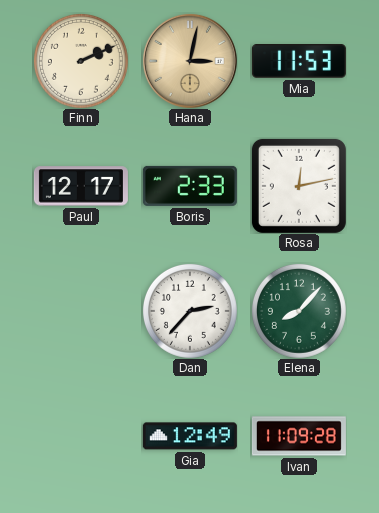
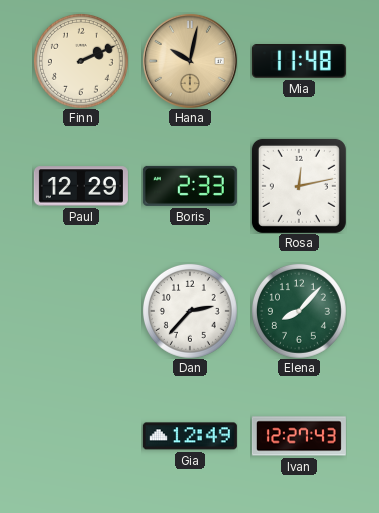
Hana: 3:02 -> 10:02
Mia: 11:53 -> 11:48
Paul: 12:17 -> 12:29
Ivan: 11:09 -> 12:27
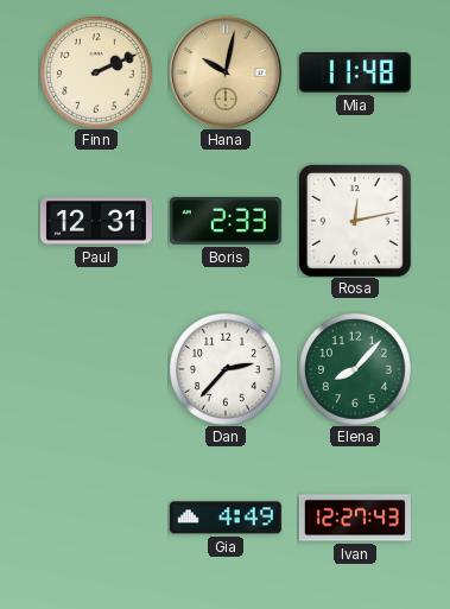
Paul: 12:29 -> 12:31
Gia: 12:49 -> 4:49
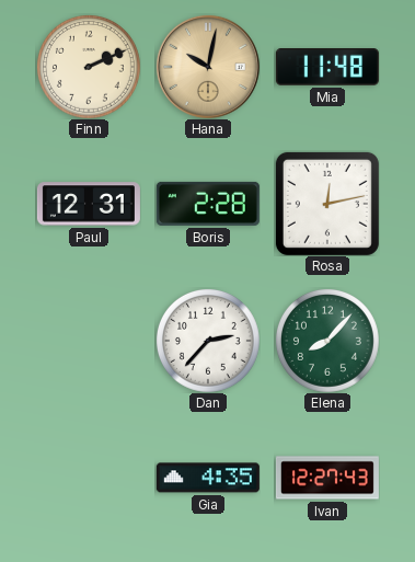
Boris: 2:33 -> 2:28
Gia: 4:49 -> 4:35
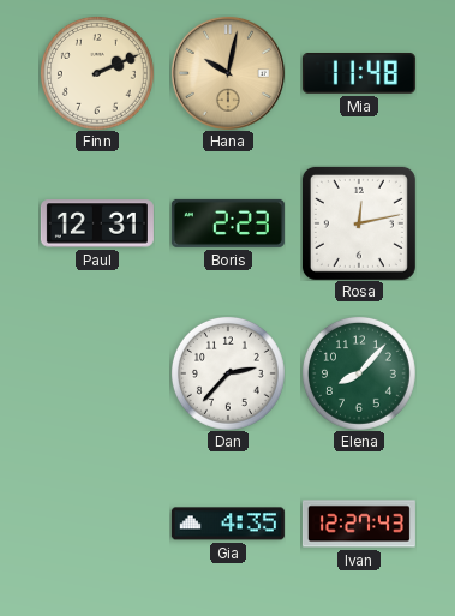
Boris: 2:28 -> 2:23
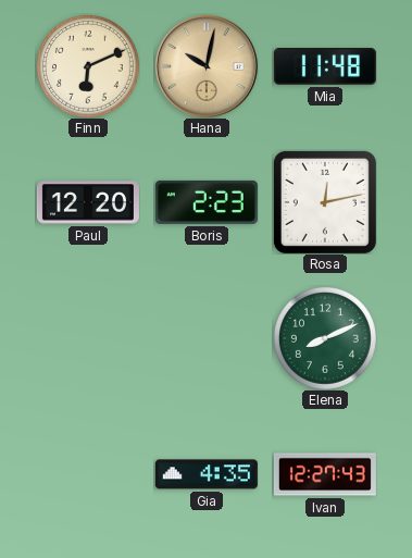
Finn: 2:11 -> 6:11
Paul: 12:31 -> 12:20
Dan: 2:37 -> none
Elena: 8:07 -> 8:11
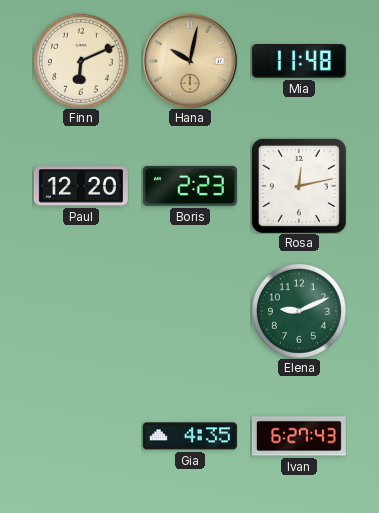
Elena: 8:11 -> 9:11
Ivan: 12:27 -> 6:27
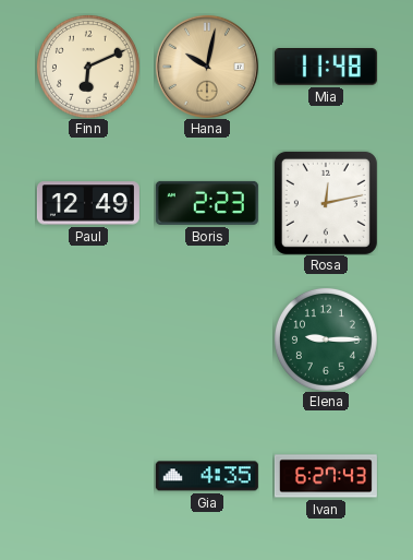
Paul: 12:20 -> 12:49
Elena: 9:11 -> 9:15
